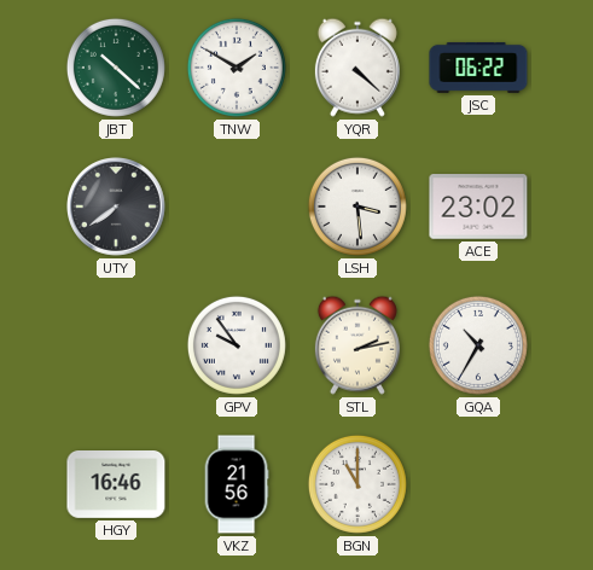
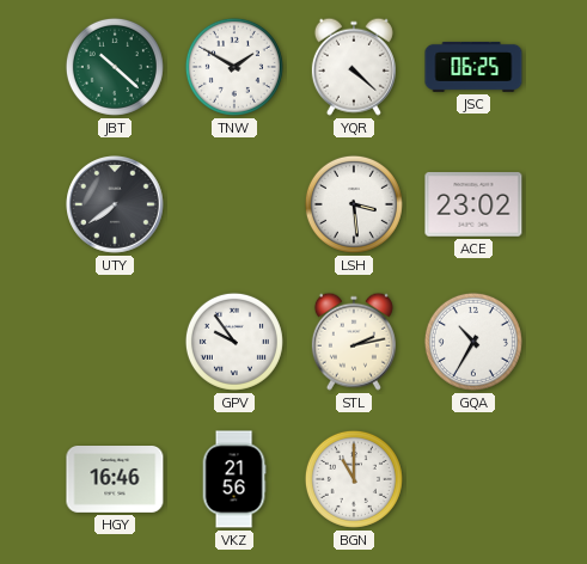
JSC: 06:22 -> 06:25
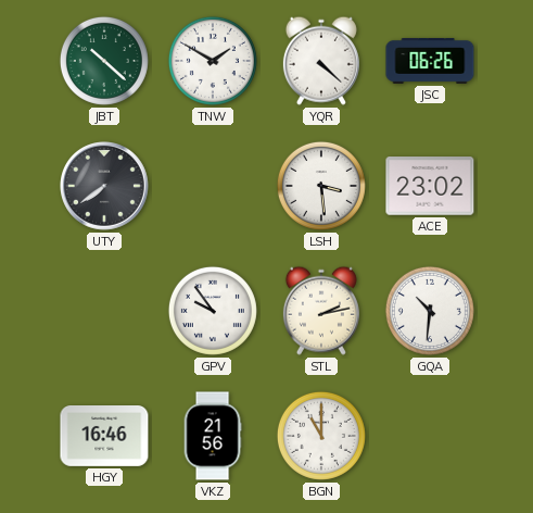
JSC: 06:25 -> 06:26
GQA: 10:35 -> 10:31
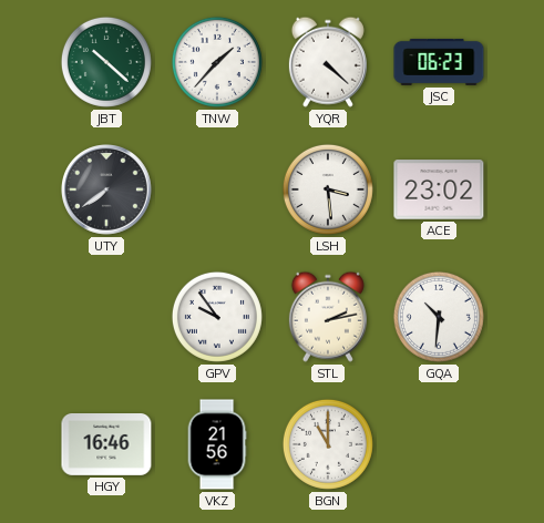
TNW: 1:50 -> 1:37
JSC: 06:26 -> 06:23
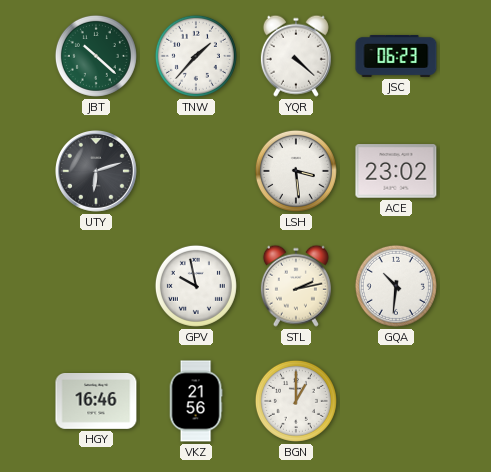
UTY: 7:39 -> 6:12
GPV: 9:54 -> 9:58
BGN: 11:00 -> 1:00
